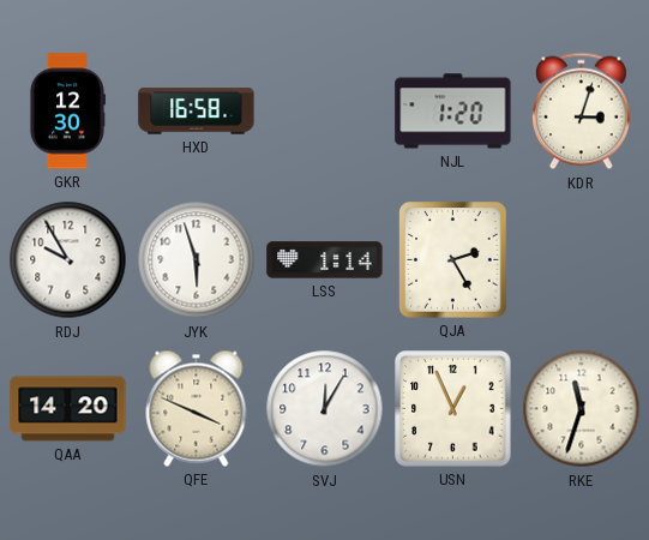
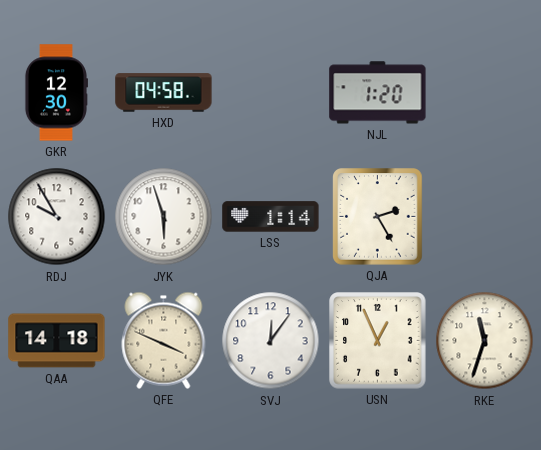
HXD: 16:58 -> 04:58
KDR: 3:03 -> none
QAA: 14:20 -> 14:18
SVJ: 12:05 -> 12:06
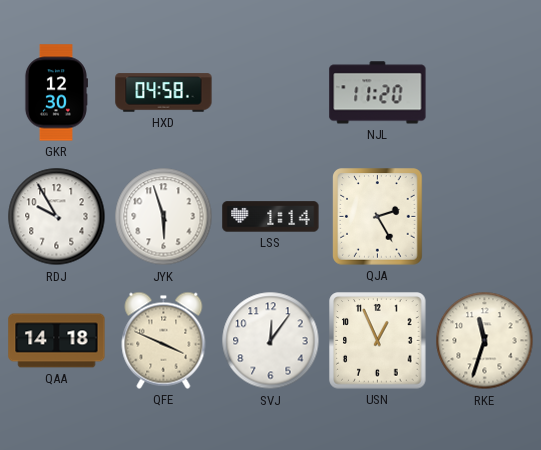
NJL: 1:20 -> 11:20
